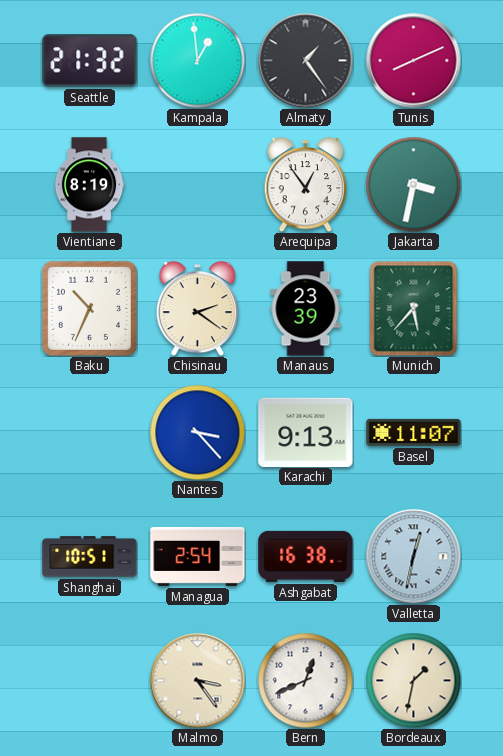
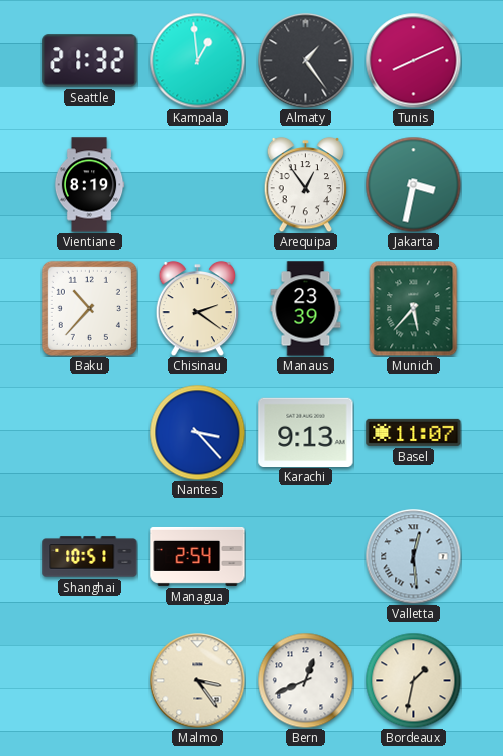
Baku: 10:34 -> 10:37
Ashgabat: 16:38 -> none
Valletta: 12:32 -> 12:29
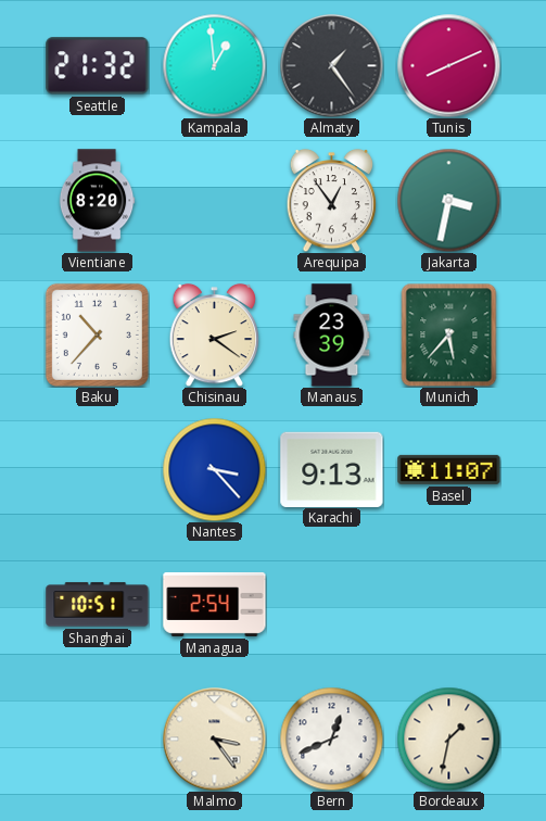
Vientiane: 8:19 -> 8:20
Valletta: 12:29 -> none
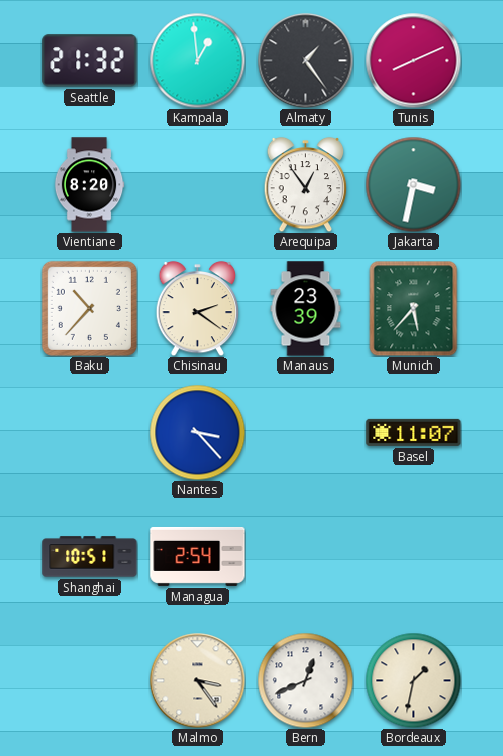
Karachi: 9:13 -> none
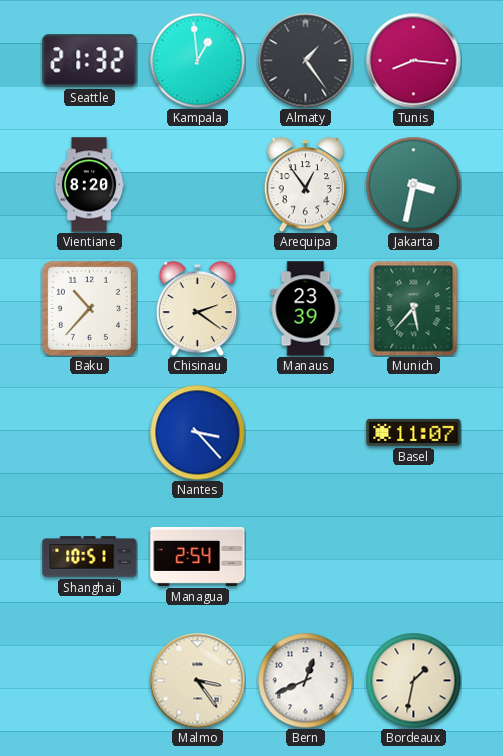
Tunis: 8:11 -> 8:16
